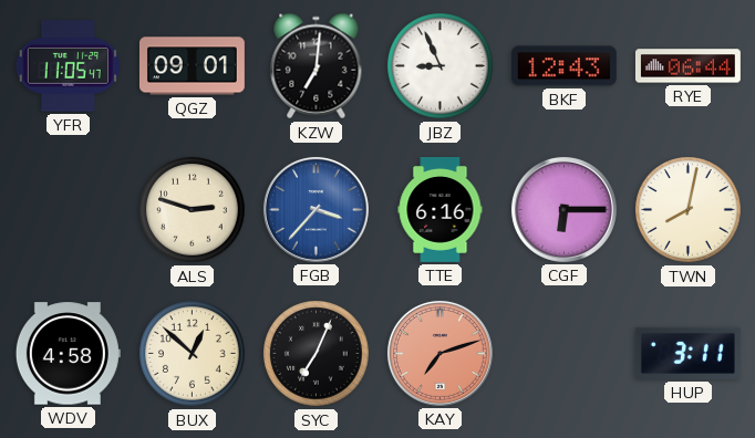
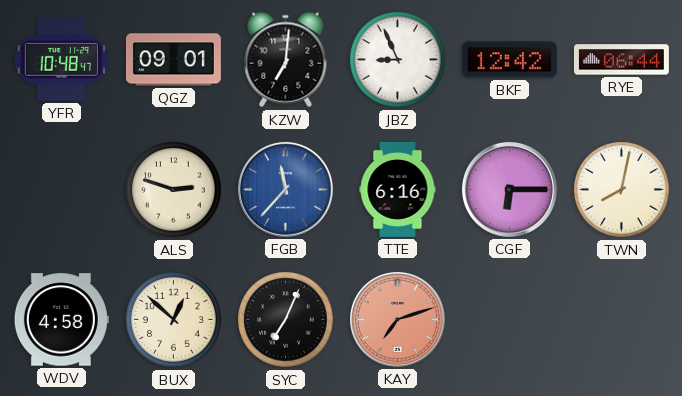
YFR: 11:05 -> 10:48
BKF: 12:43 -> 12:42
FGB: 3:37 -> 11:37
HUP: 3:11 -> none
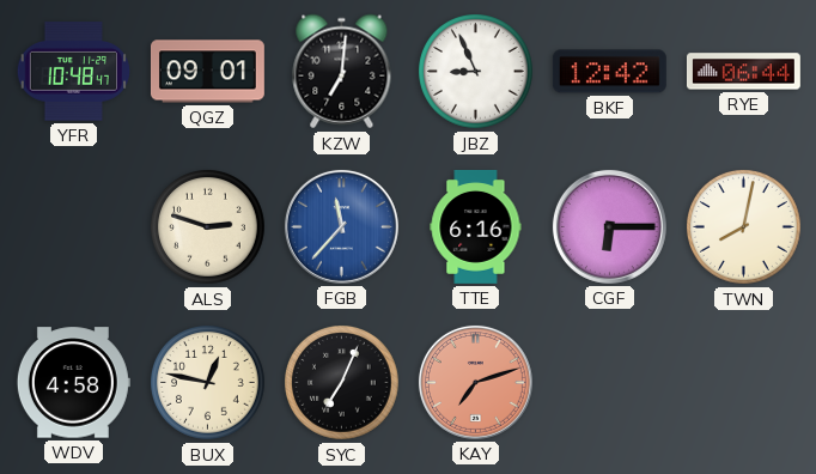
BUX: 12:52 -> 12:47
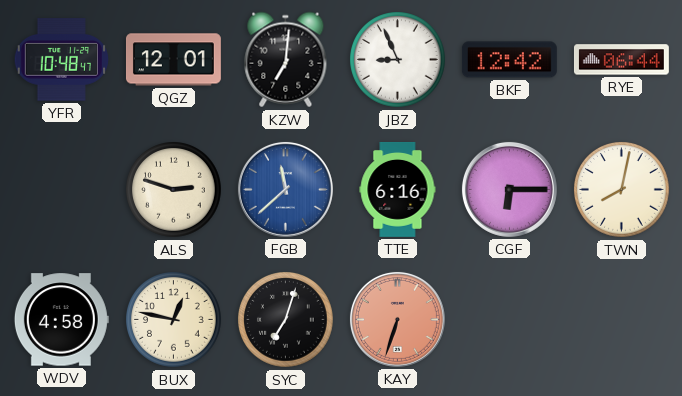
QGZ: 09:01 -> 12:01
FGB: 11:37 -> 11:38
SYC: 7:04 -> 7:03
KAY: 7:12 -> 6:33
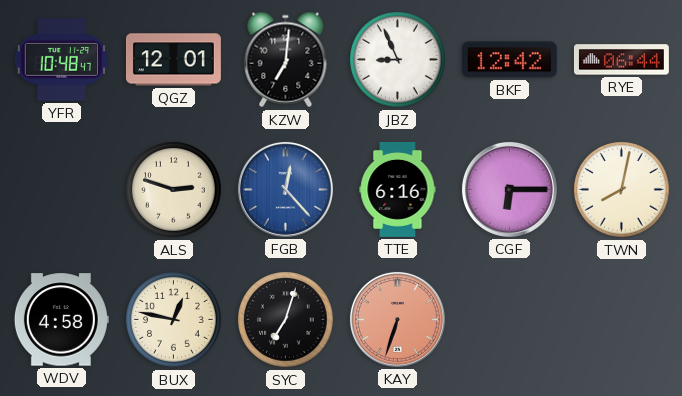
FGB: 11:38 -> 12:23
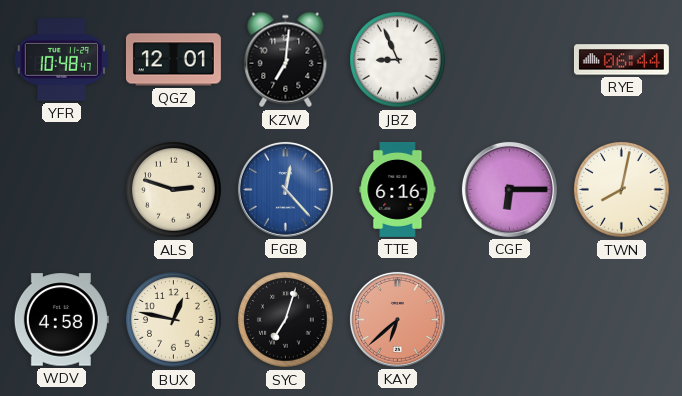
BKF: 12:42 -> none
KAY: 6:33 -> 6:38
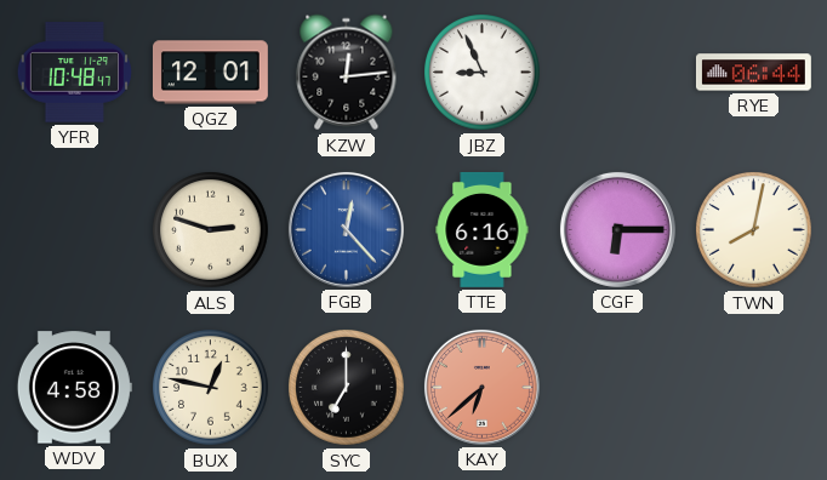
KZW: 7:01 -> 12:14
SYC: 7:03 -> 7:00
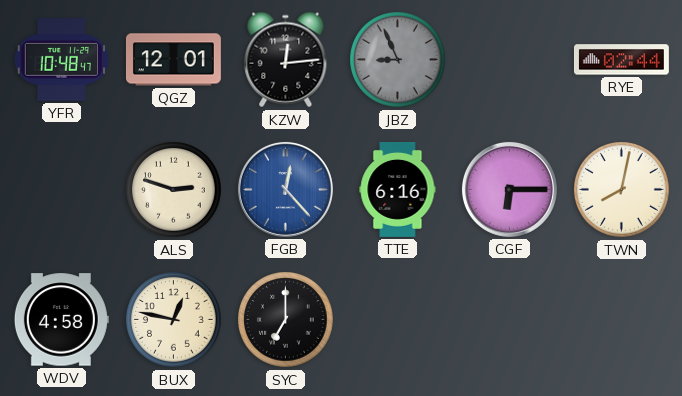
JBZ dial: white -> grey
RYE: 06:44 -> 02:44
KAY: 6:38 -> none
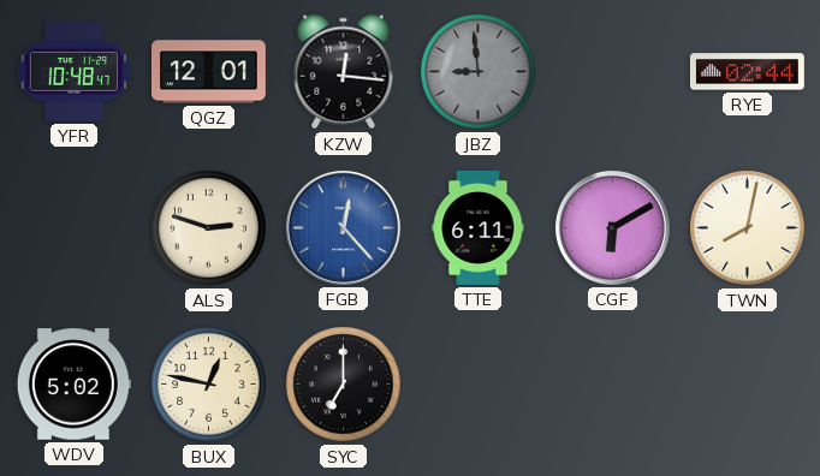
KZW: 12:14 -> 12:16
JBZ: 8:56 -> 8:59
TTE: 6:16 -> 6:11
CGF: 6:15 -> 6:10
WDV: 4:58 -> 5:02
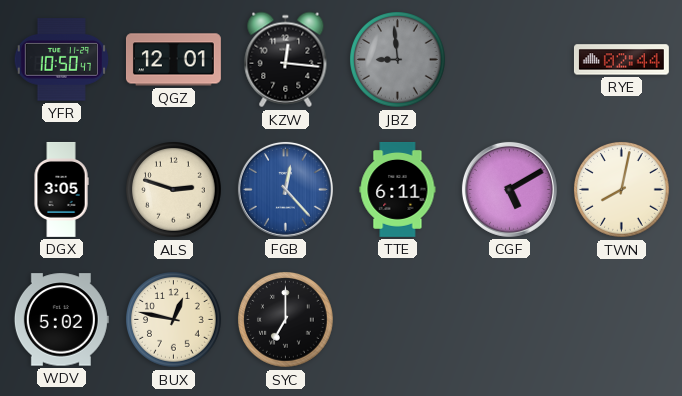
YFR: 10:48 -> 10:50
DGX: none -> 3:05
CGF: 6:10 -> 5:10
